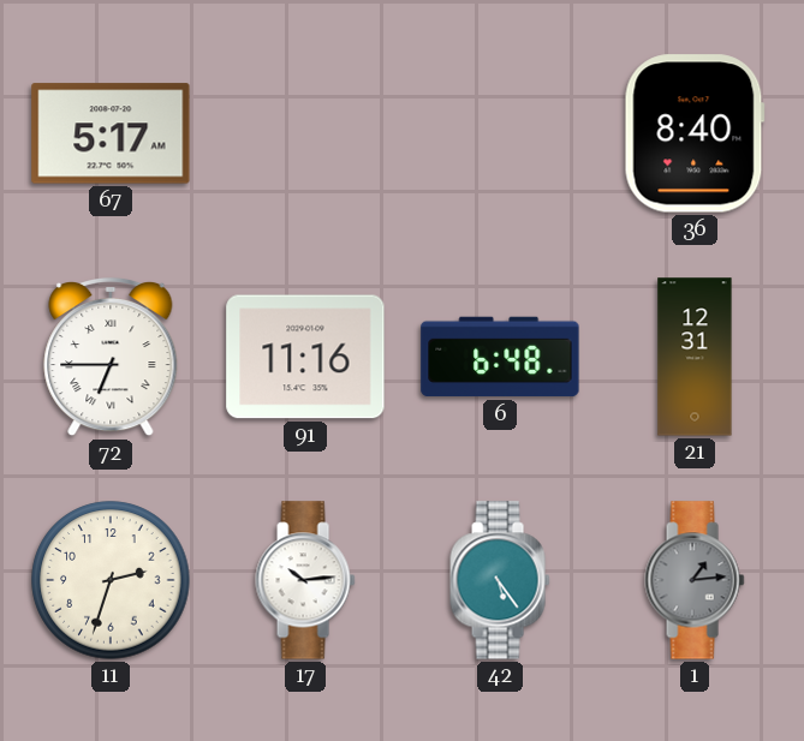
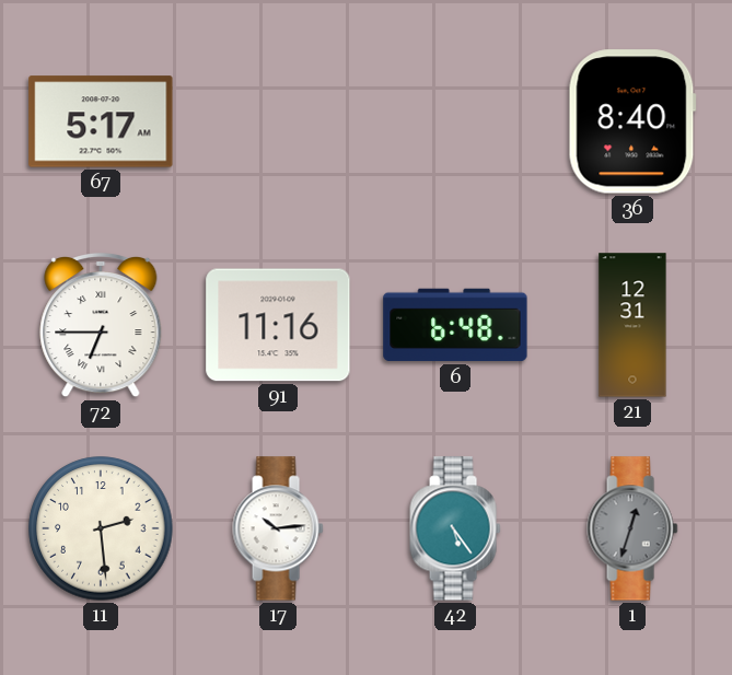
11: 2:33 -> 2:29
1: 1:14 -> 12:33
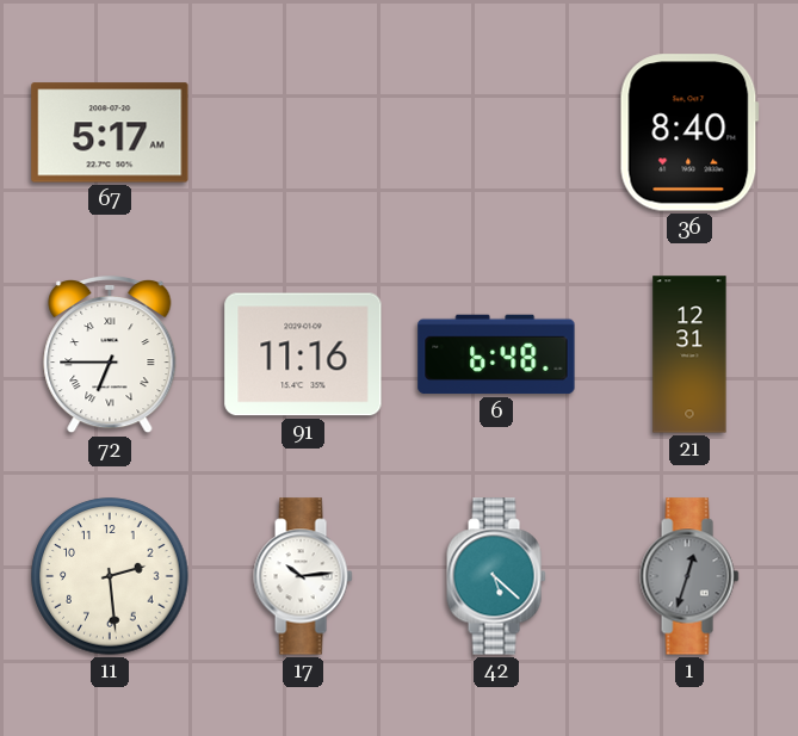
42: 5:24 -> 5:22
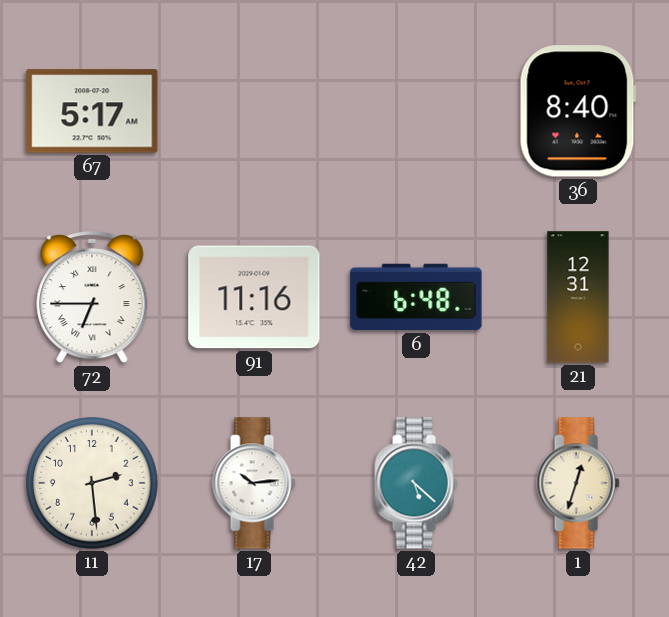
1 dial: grey -> cream
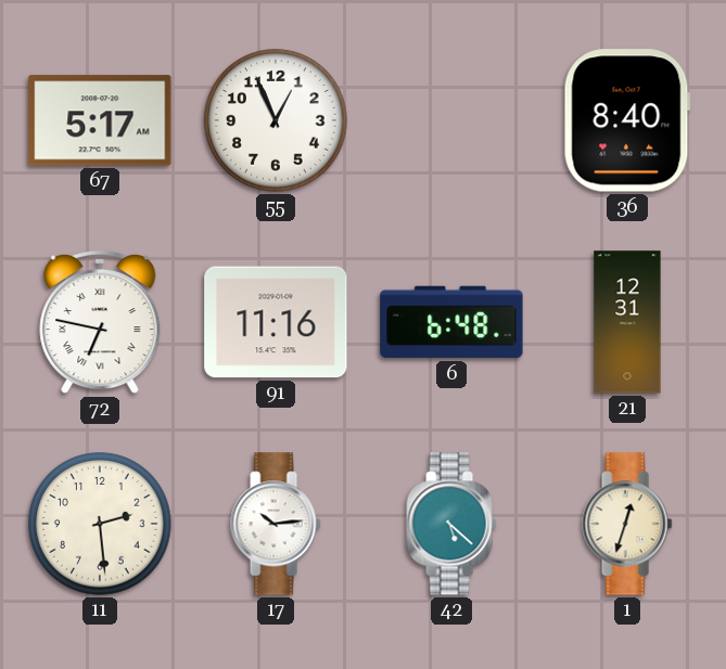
55: none -> 12:56
72: 6:45 -> 6:47
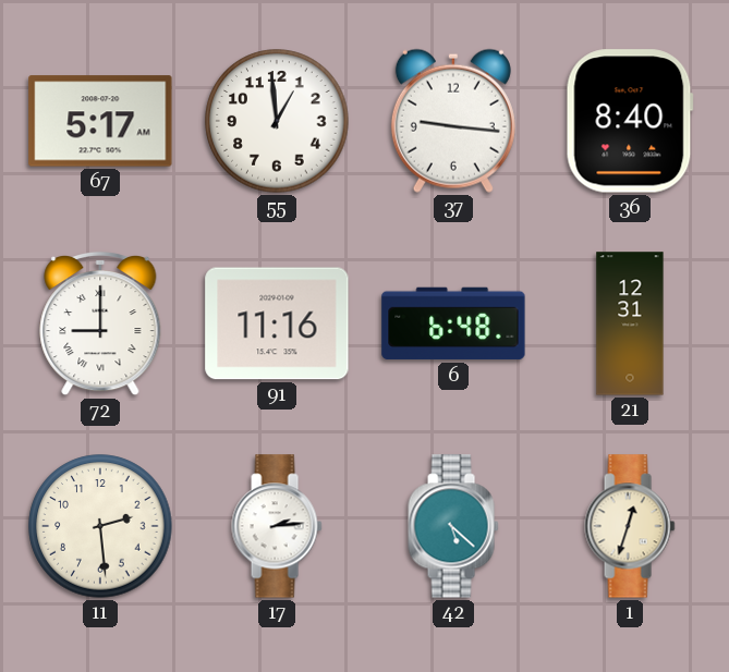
55: 12:56 -> 12:59
37: none -> 9:16
72: 6:47 -> 9:00
17: 10:14 -> 2:14
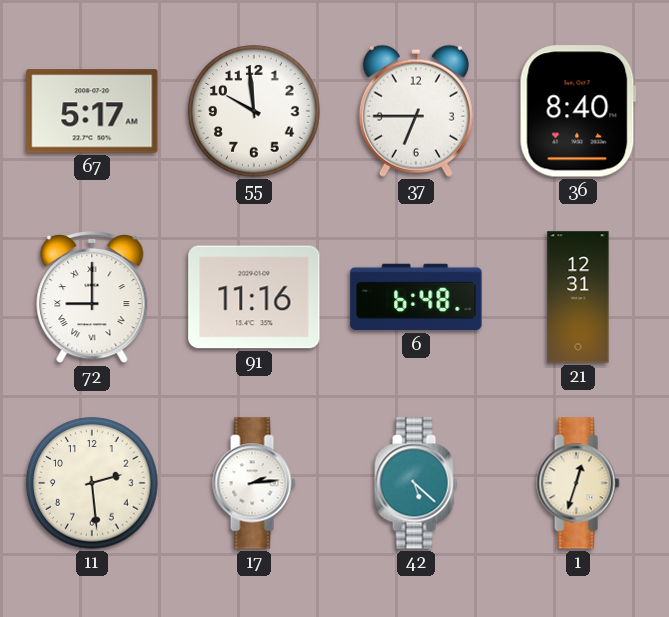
55: 12:59 -> 9:59
37: 9:16 -> 6:45
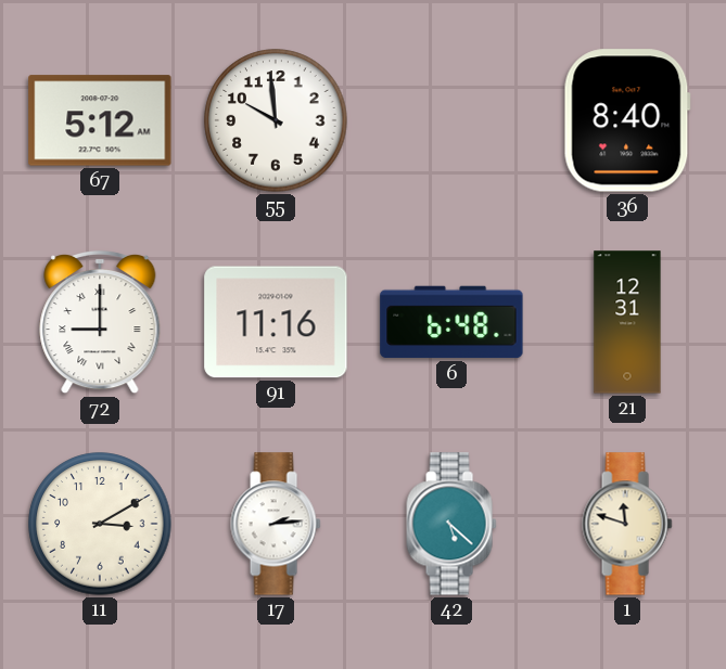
67: 5:17 -> 5:12
37: 6:45 -> none
11: 2:29 -> 3:10
1: 12:33 -> 11:48
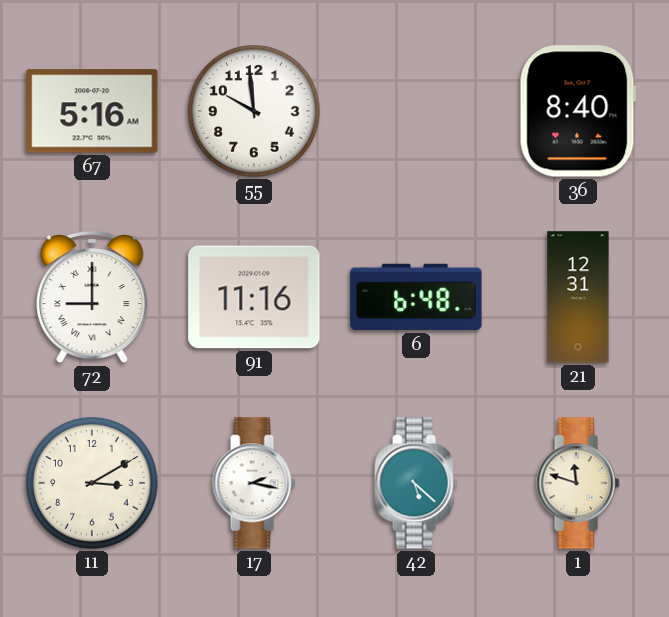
67: 5:12 -> 5:16
17: 2:14 -> 2:17
